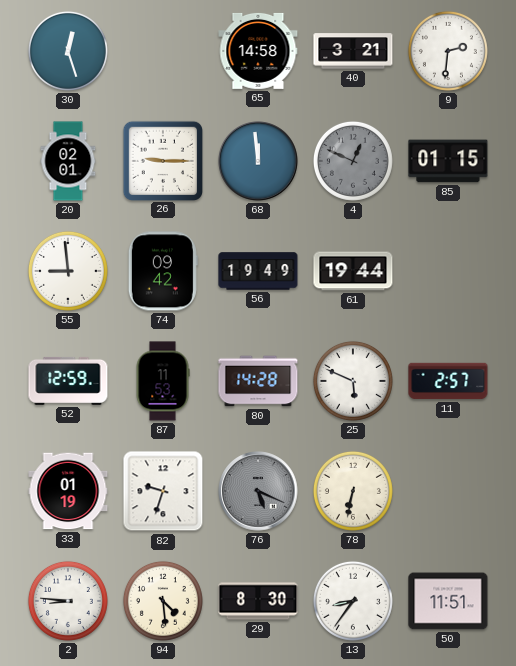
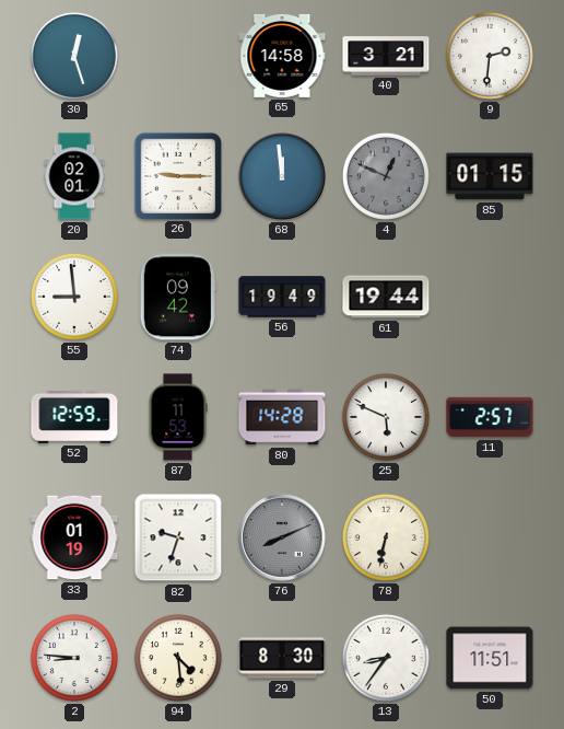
76: 5:19 -> 8:11
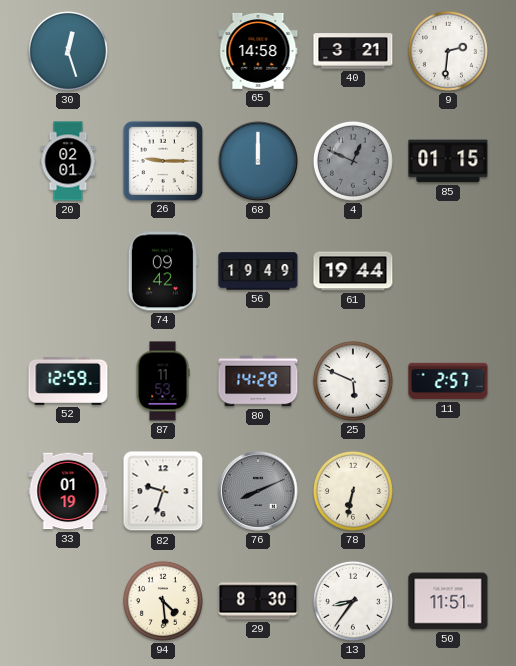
68: 11:59 -> 12:00
55: 8:59 -> none
2: 8:46 -> none
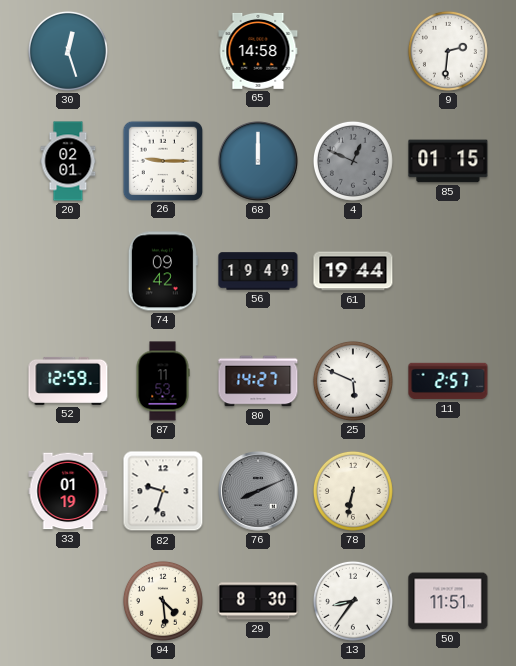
40: 3:21 -> none
80: 14:28 -> 14:27
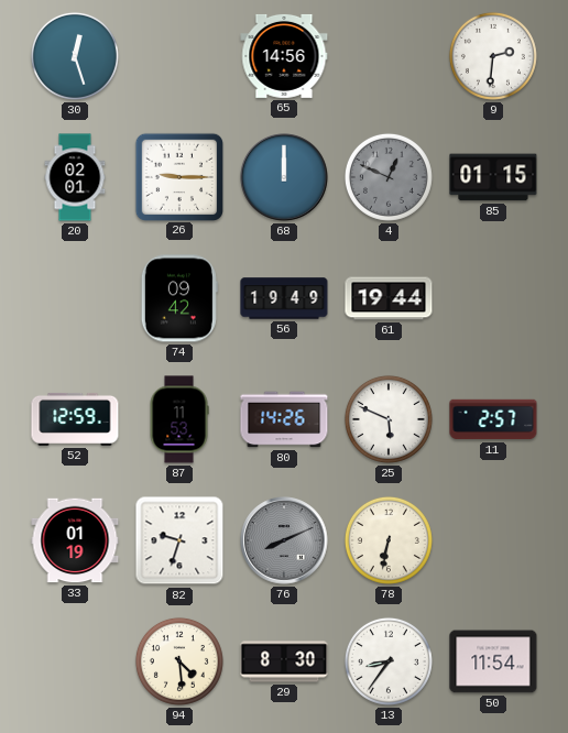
65: 14:58 -> 14:56
80: 14:27 -> 14:26
50: 11:51 -> 11:54
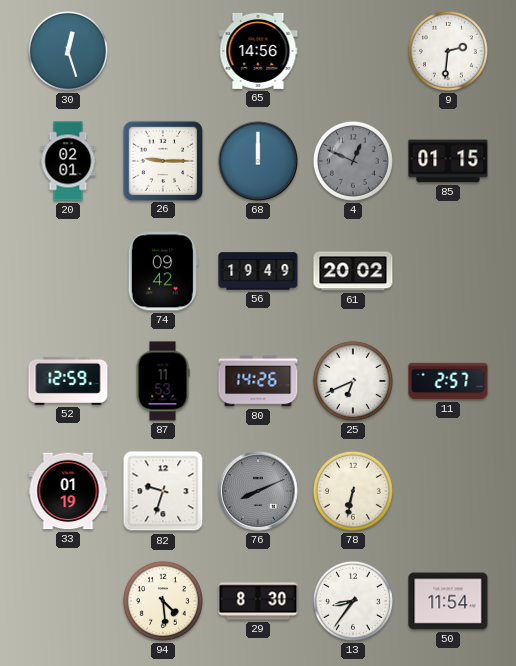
61: 19:44 -> 20:02
25: 5:49 -> 6:41
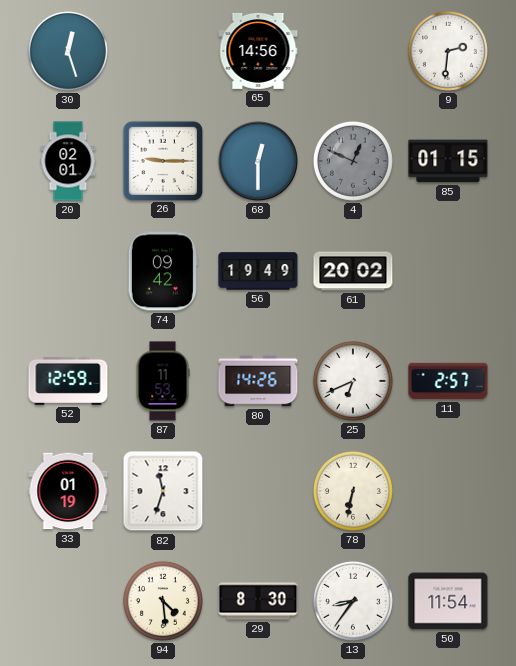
68: 12:00 -> 12:30
82: 9:33 -> 11:33
76: 8:11 -> none
